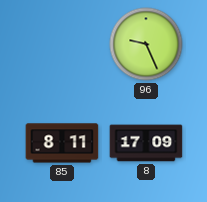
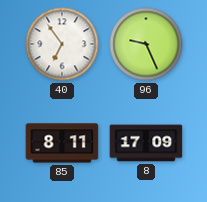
40: none -> 6:54
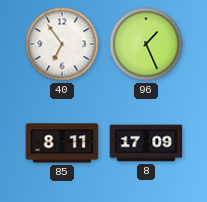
96: 9:26 -> 1:26
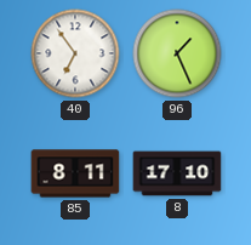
8: 17:09 -> 17:10
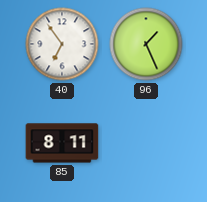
8: 17:10 -> none
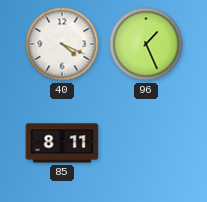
40: 6:54 -> 4:19
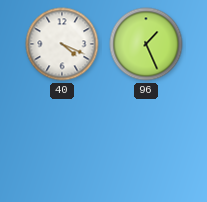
85: 8:11 -> none
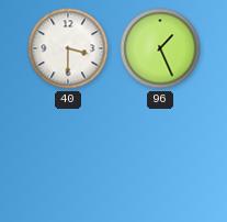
40: 4:19 -> 3:30
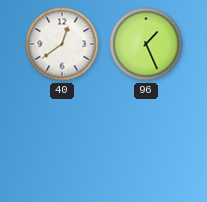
40: 3:30 -> 12:39
